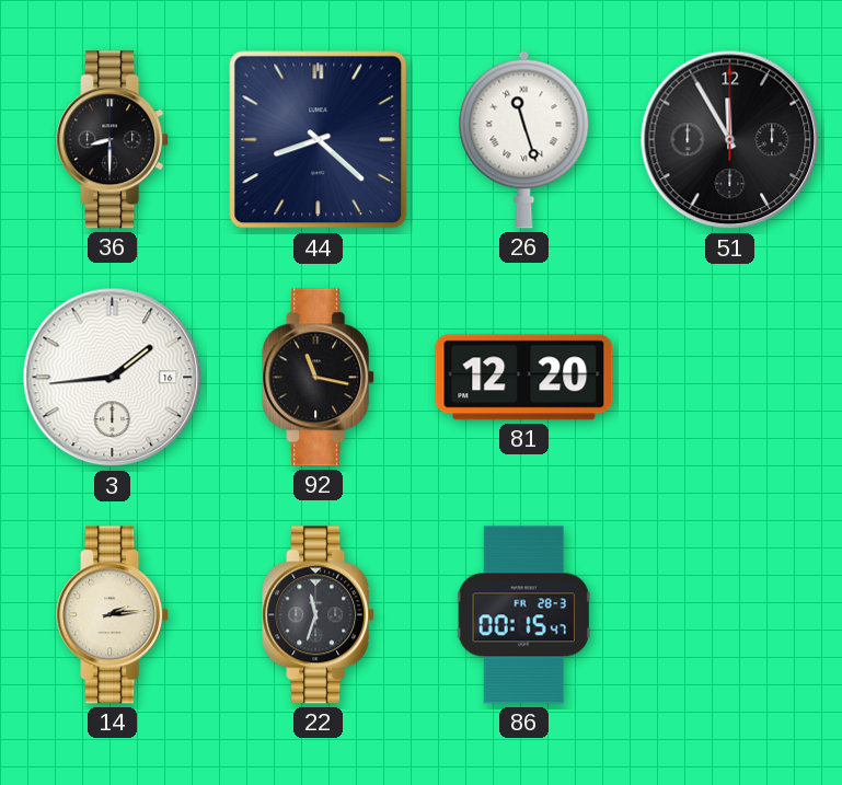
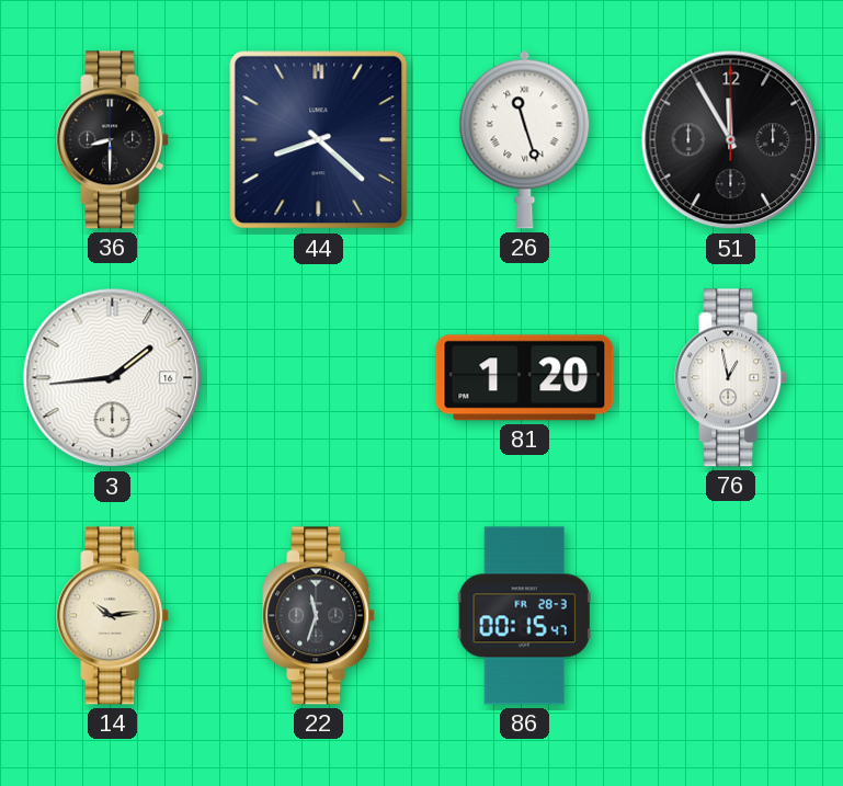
92: 11:17 -> none
81: 12:20 -> 1:20
76: none -> 12:58
14: 2:14 -> 10:14
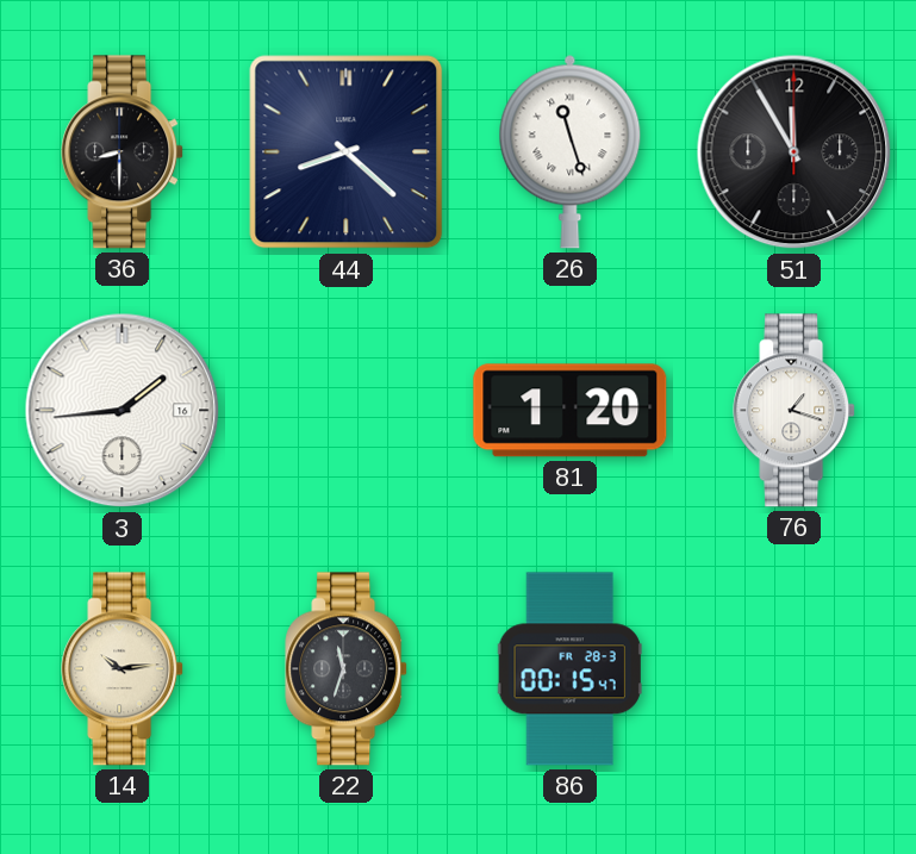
76: 12:58 -> 1:18
